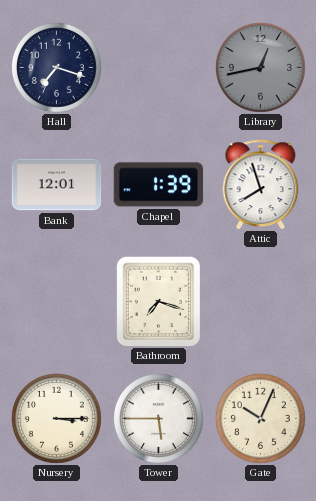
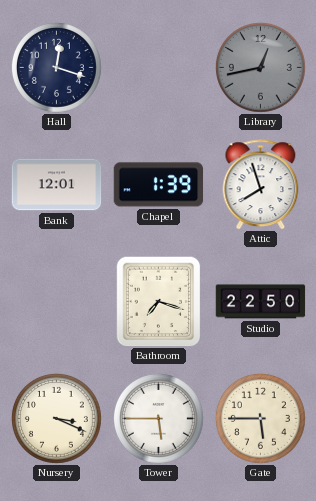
Hall: 7:18 -> 12:18
Studio: none -> 22:50
Nursery: 3:15 -> 3:19
Gate: 10:04 -> 5:45
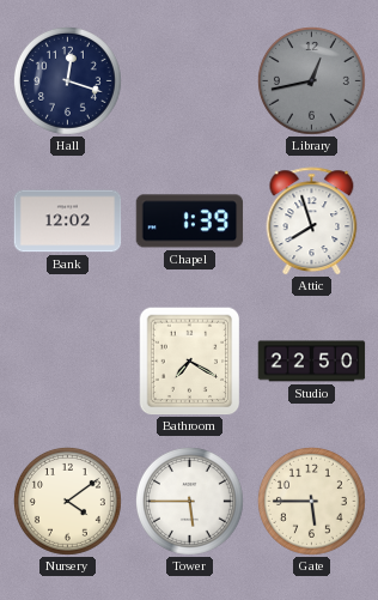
Bank: 12:01 -> 12:02
Bathroom: 7:18 -> 7:20
Nursery: 3:19 -> 4:09
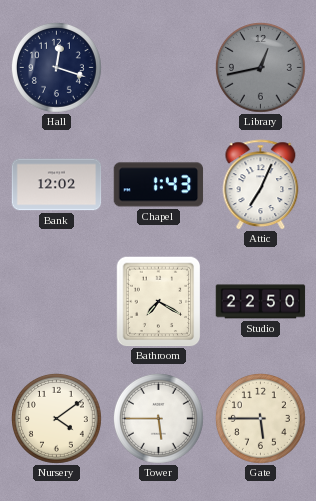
Chapel: 1:39 -> 1:43
Attic: 7:57 -> 7:04
